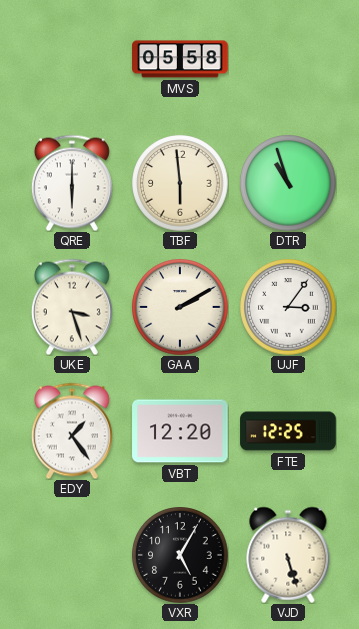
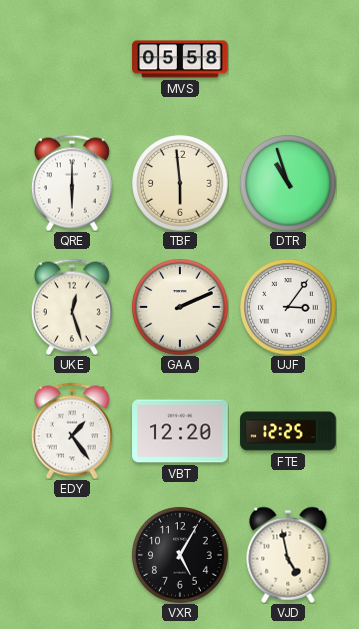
UKE: 3:27 -> 12:27
GAA: 2:10 -> 2:11
VJD: 5:27 -> 4:58
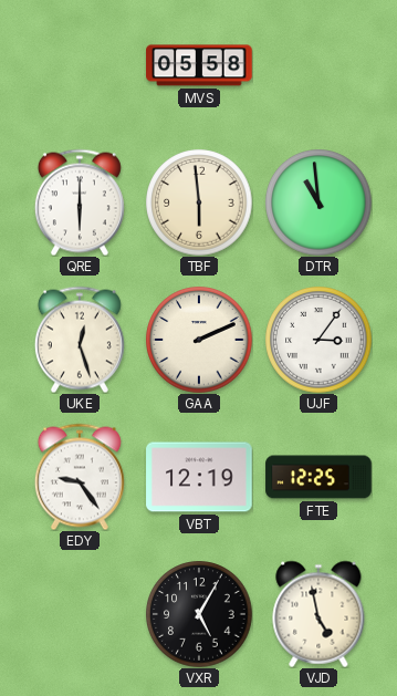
DTR: 10:57 -> 10:59
EDY: 1:24 -> 9:24
VBT: 12:20 -> 12:19
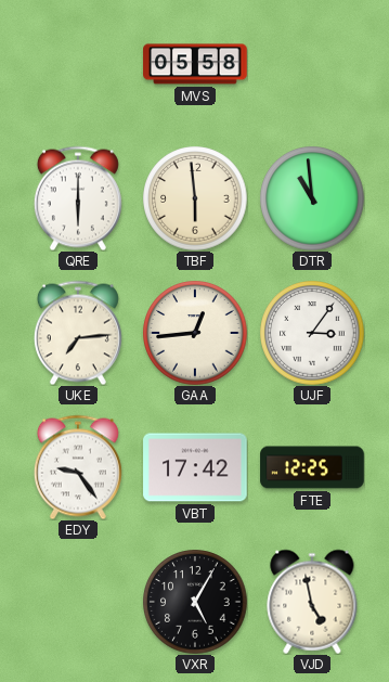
UKE: 12:27 -> 7:14
GAA: 2:11 -> 12:44
VBT: 12:19 -> 17:42
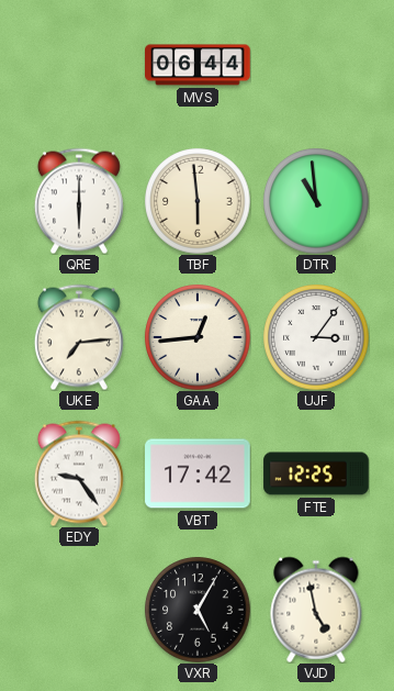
MVS: 05:58 -> 06:44
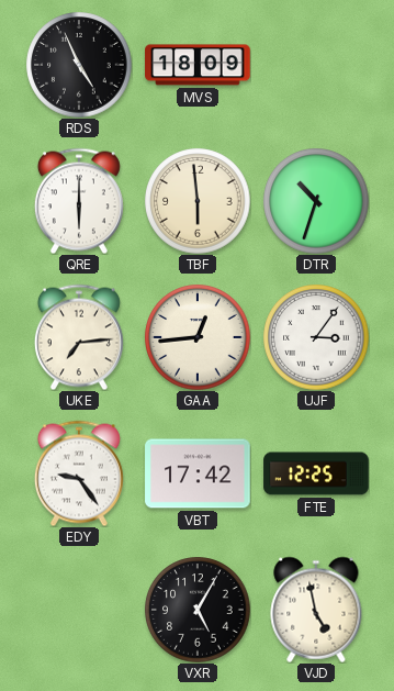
RDS: none -> 4:56
MVS: 06:44 -> 18:09
DTR: 10:59 -> 10:33
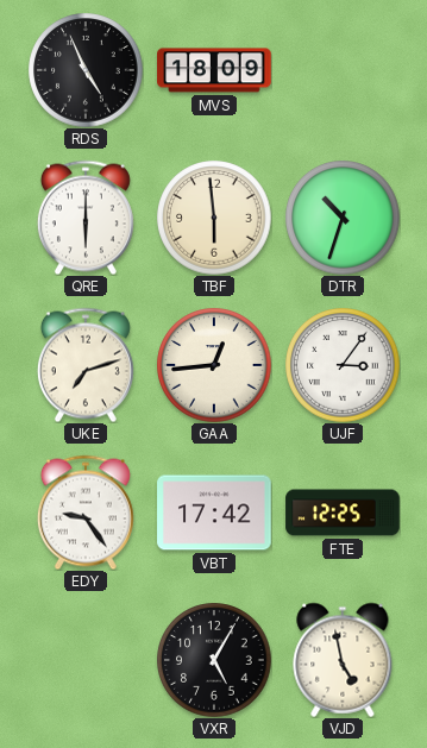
UKE: 7:14 -> 7:12
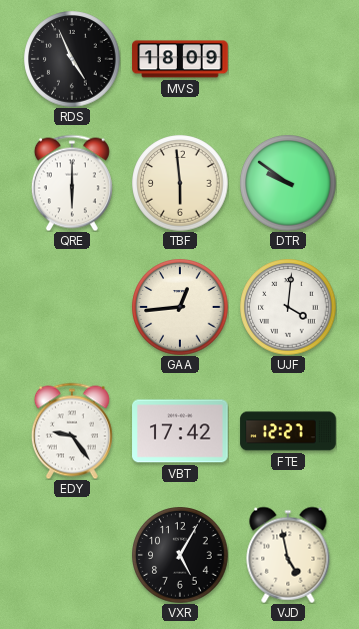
DTR: 10:33 -> 9:51
UKE: 7:12 -> none
UJF: 3:06 -> 4:01
FTE: 12:25 -> 12:27
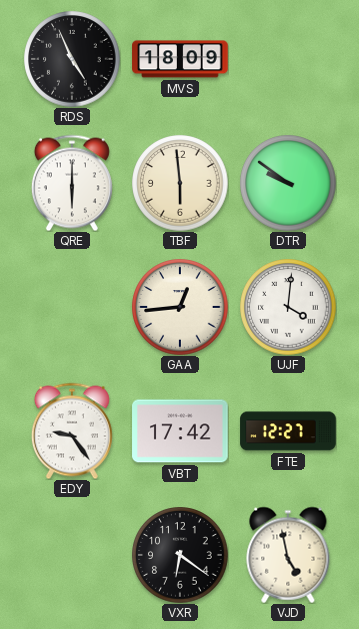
VXR: 5:05 -> 6:21
